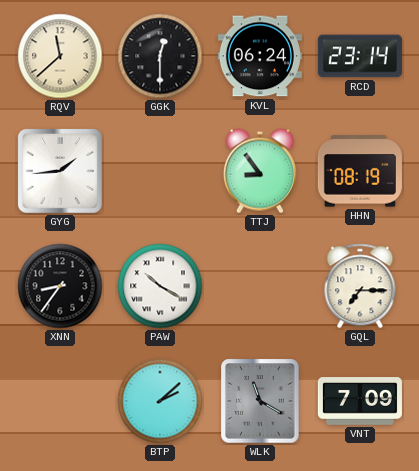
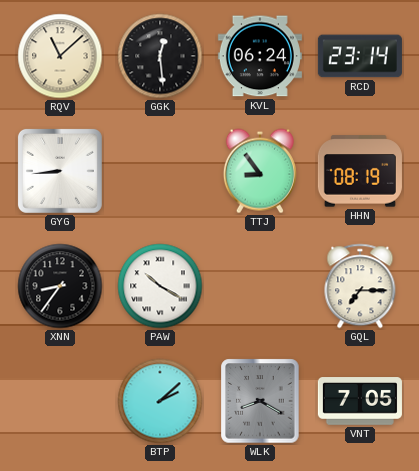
RQV: 11:38 -> 11:08
GGK: 12:30 -> 12:29
GYG: 1:44 -> 8:44
WLK: 11:20 -> 8:20
VNT: 7:09 -> 7:05
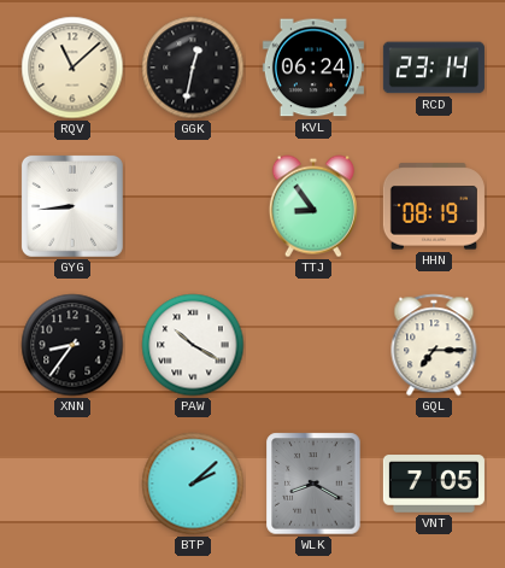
GGK: 12:29 -> 12:32
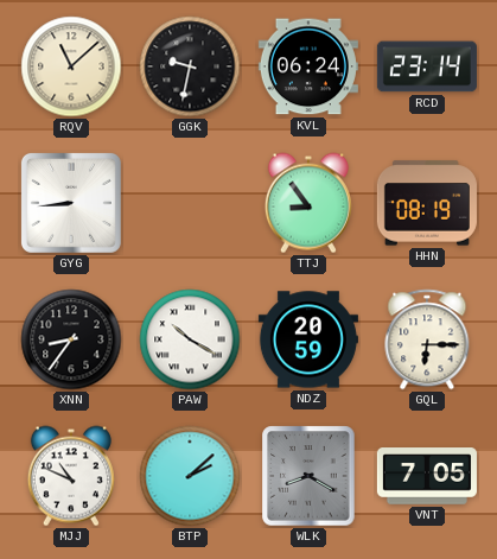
GGK: 12:32 -> 9:32
NDZ: none -> 20:59
GQL: 7:15 -> 6:15
MJJ: none -> 10:49
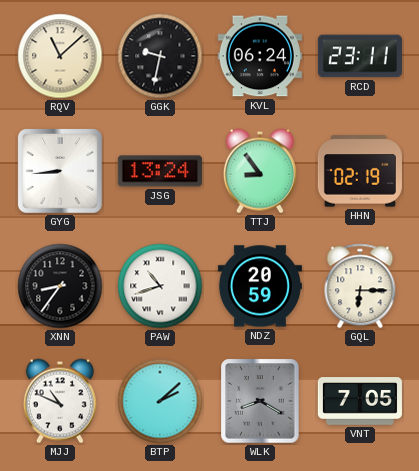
RCD: 23:14 -> 23:11
JSG: none -> 13:24
HHN: 08:19 -> 02:19
PAW: 10:20 -> 10:42
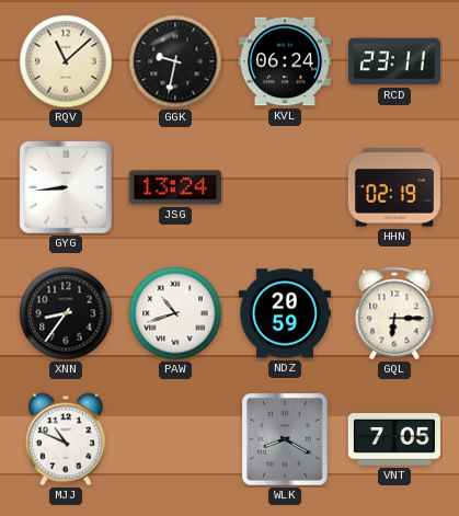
TTJ: 8:54 -> none
BTP: 2:08 -> none
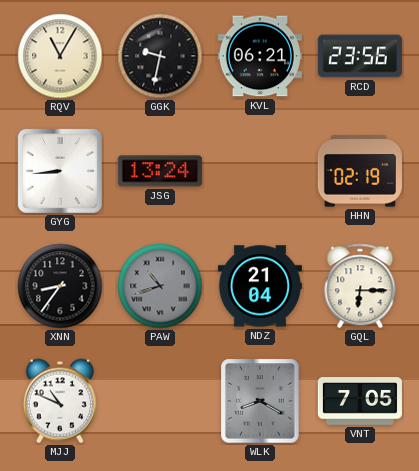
RQV: 11:08 -> 11:05
KVL: 06:24 -> 06:21
RCD: 23:11 -> 23:56
PAW dial: white -> grey
NDZ: 20:59 -> 21:04
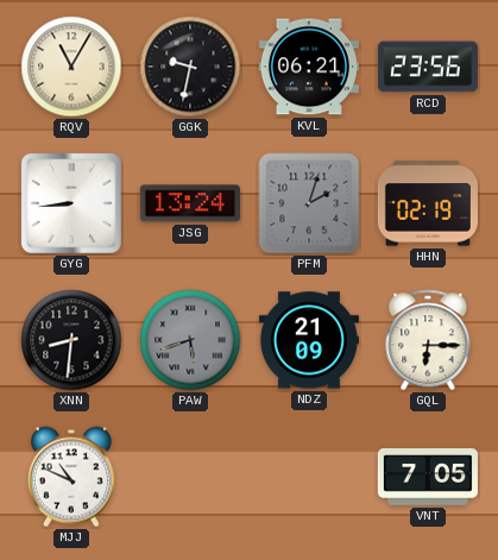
PFM: none -> 2:03
XNN: 8:36 -> 8:31
PAW: 10:42 -> 5:42
NDZ: 21:04 -> 21:09
WLK: 8:20 -> none
